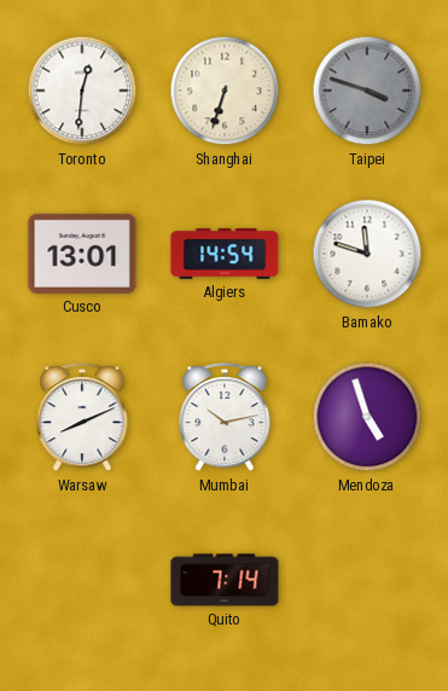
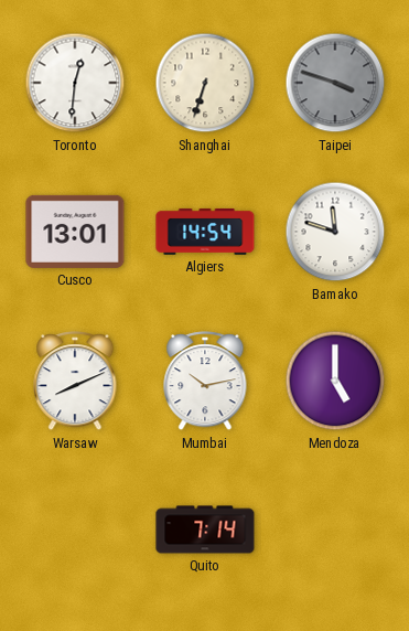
Mendoza: 4:57 -> 5:00
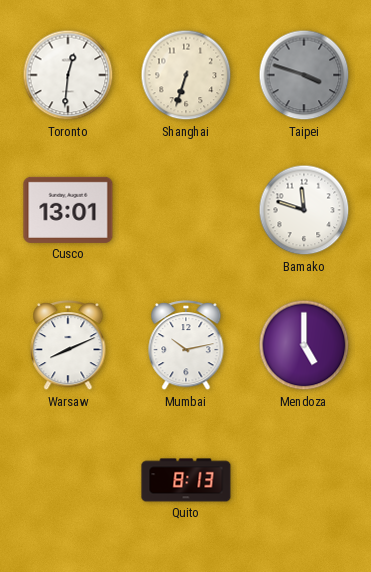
Algiers: 14:54 -> none
Quito: 7:14 -> 8:13
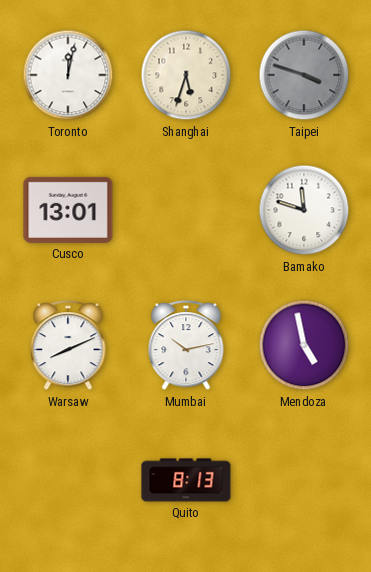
Toronto: 12:31 -> 12:02
Shanghai: 6:33 -> 5:33
Mendoza: 5:00 -> 4:58
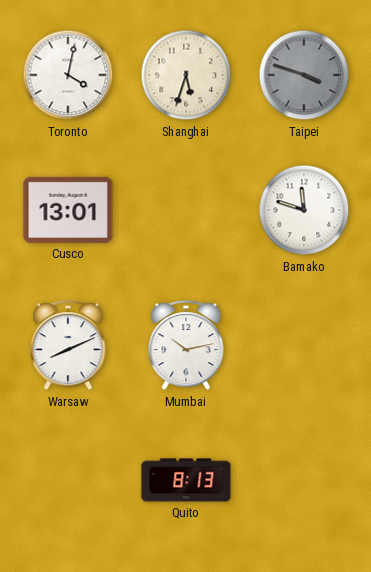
Toronto: 12:02 -> 4:02
Mendoza: 4:58 -> none
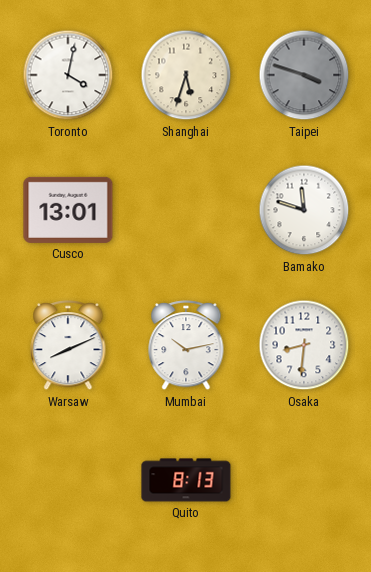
Osaka: none -> 8:31
